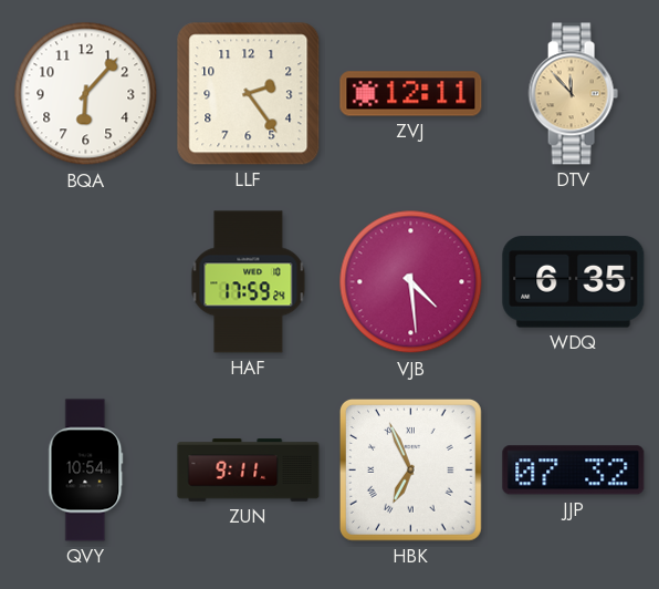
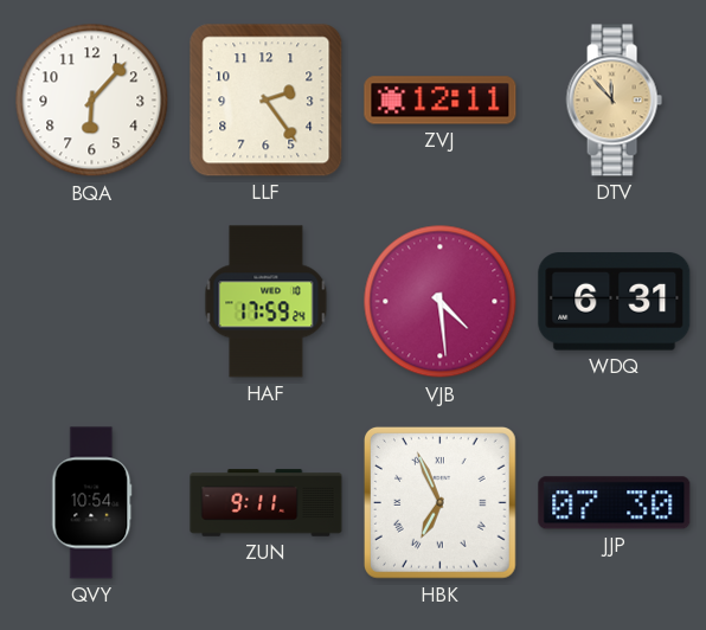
WDQ: 6:35 -> 6:31
JJP: 07:32 -> 07:30
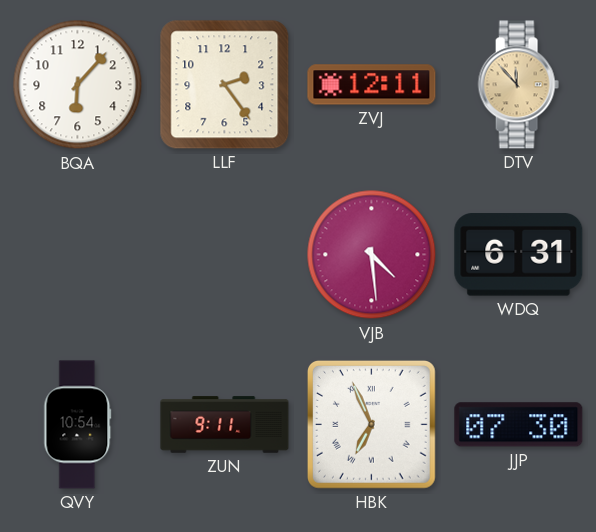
HAF: 17:59 -> none
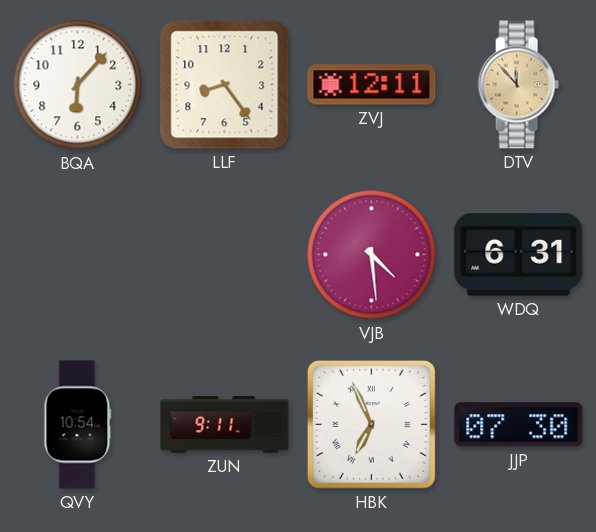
LLF: 2:24 -> 8:24
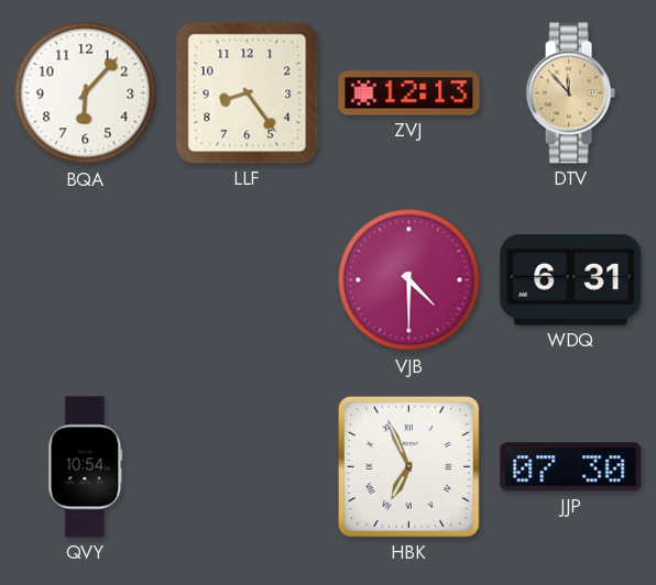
ZVJ: 12:11 -> 12:13
VJB: 4:29 -> 4:30
ZUN: 9:11 -> none
